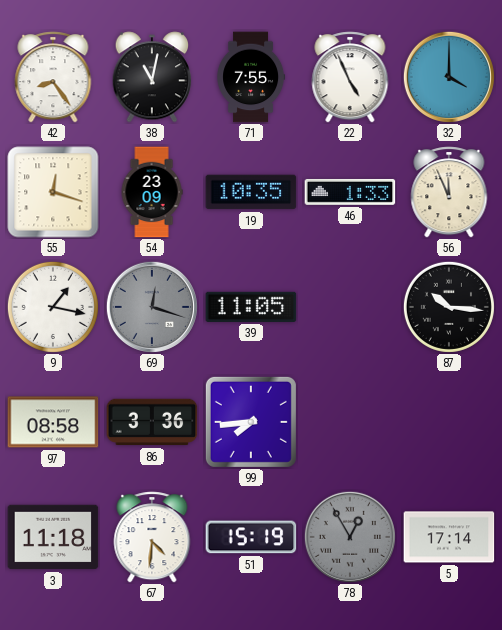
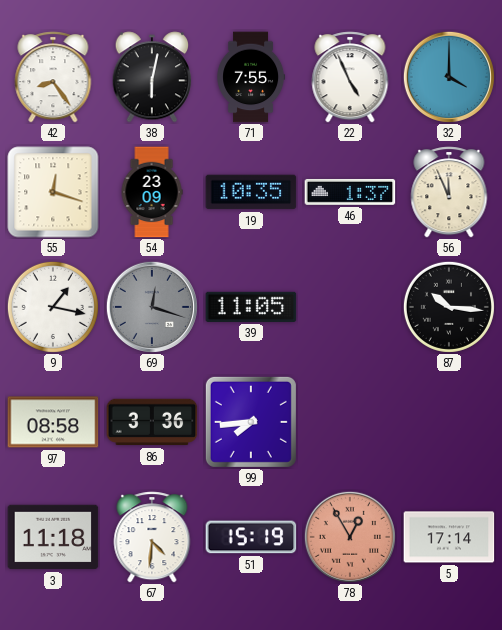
38: 11:02 -> 6:02
46: 1:33 -> 1:37
78 dial: grey -> salmon
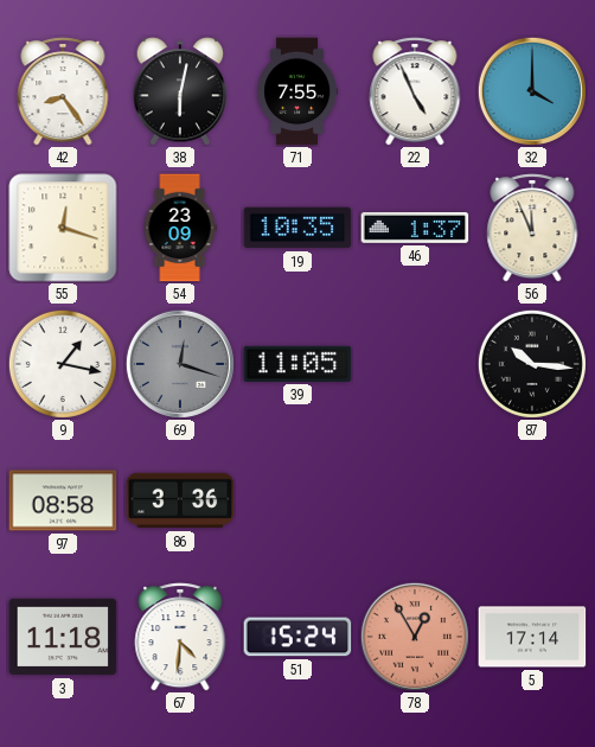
99: 7:44 -> none
51: 15:19 -> 15:24
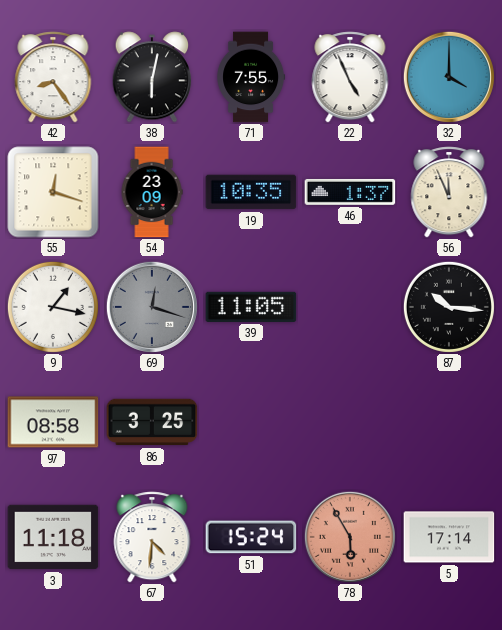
86: 3:36 -> 3:25
78: 12:55 -> 5:55
